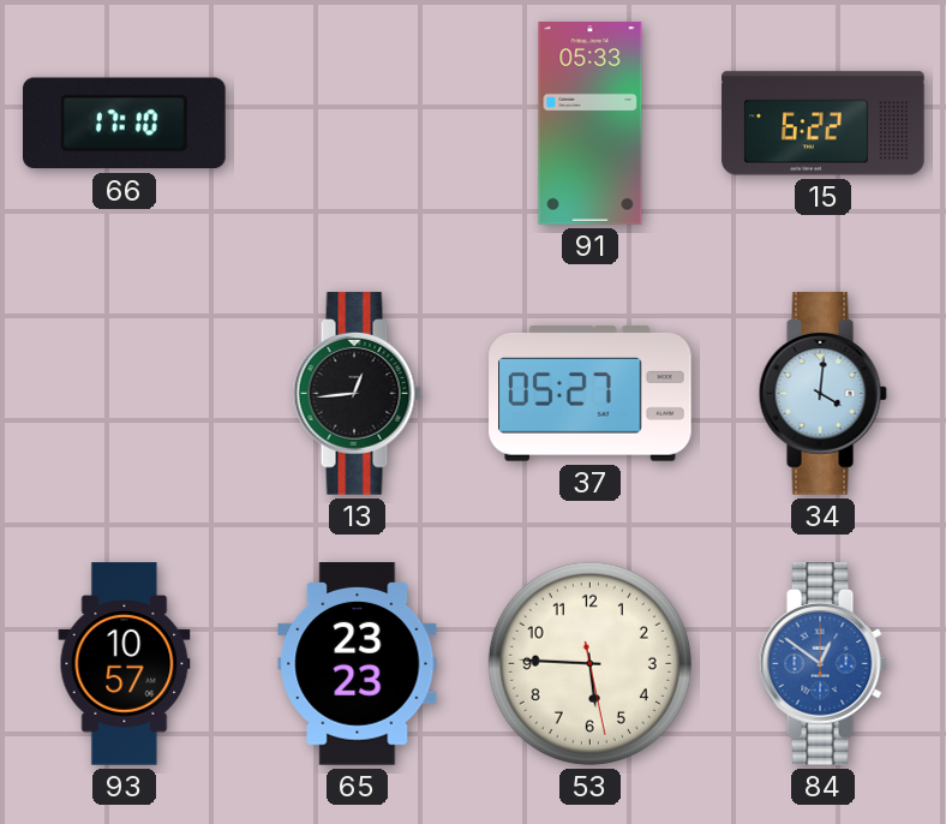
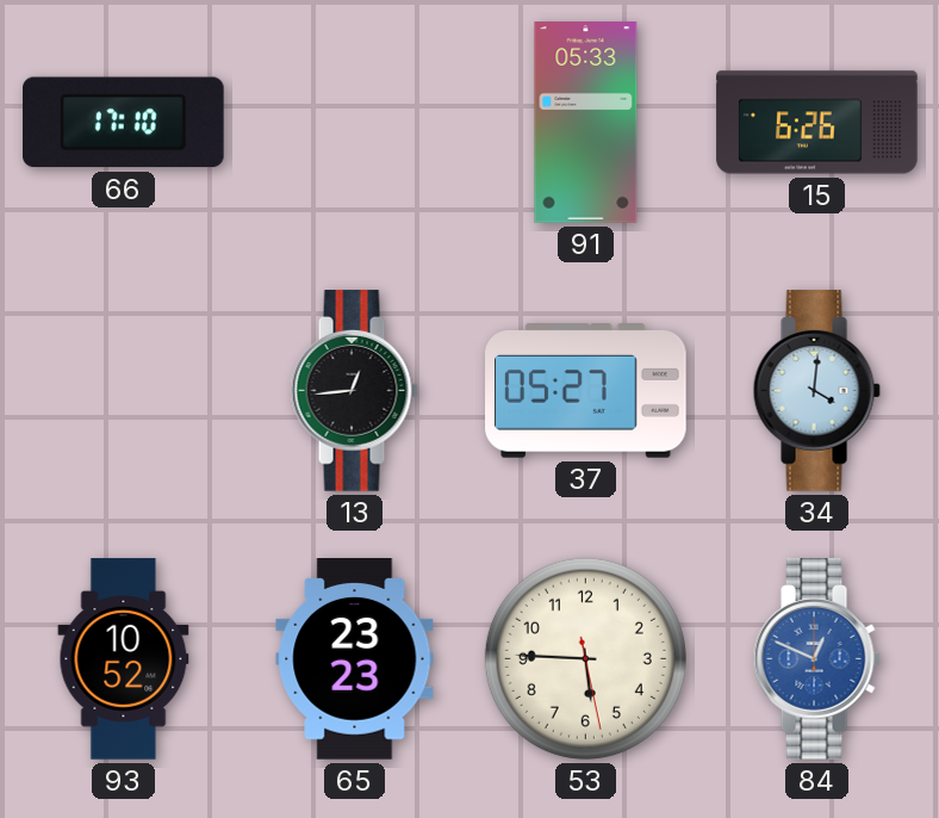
15: 6:22 -> 6:26
93: 10:57 -> 10:52
84: 12:51 -> 12:49
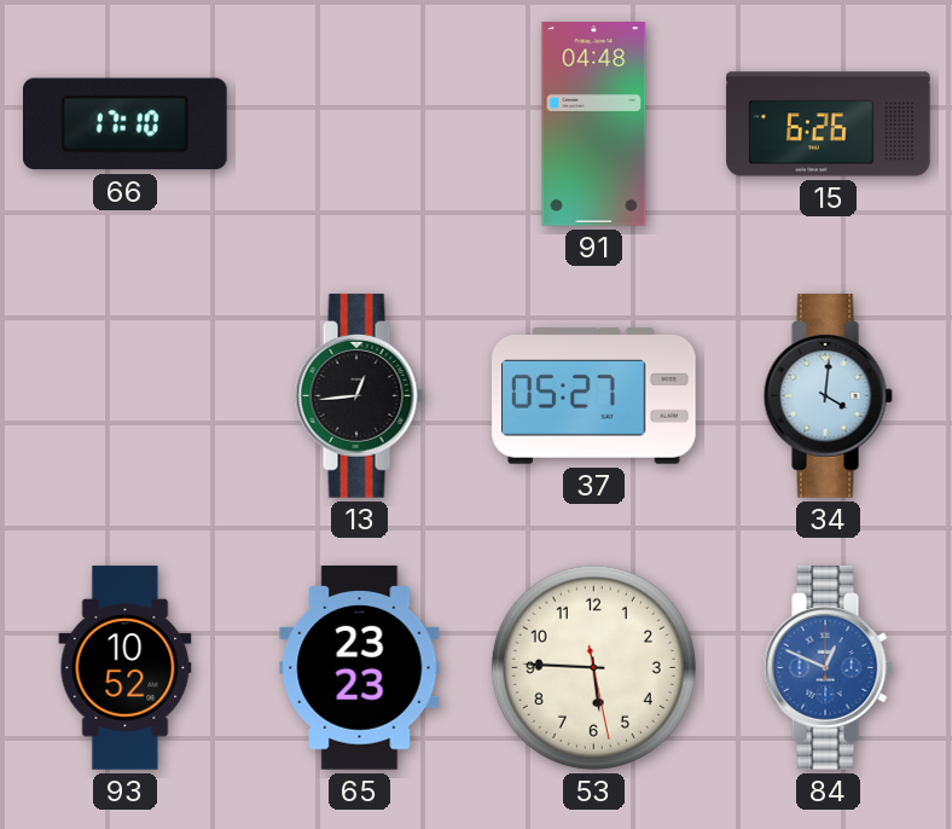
91: 05:33 -> 04:48
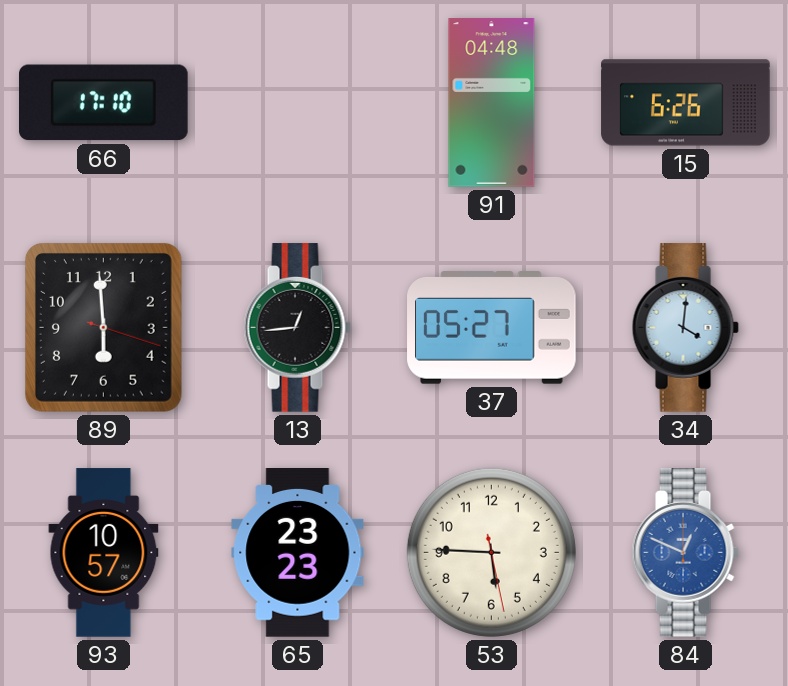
89: none -> 5:59
93: 10:52 -> 10:57
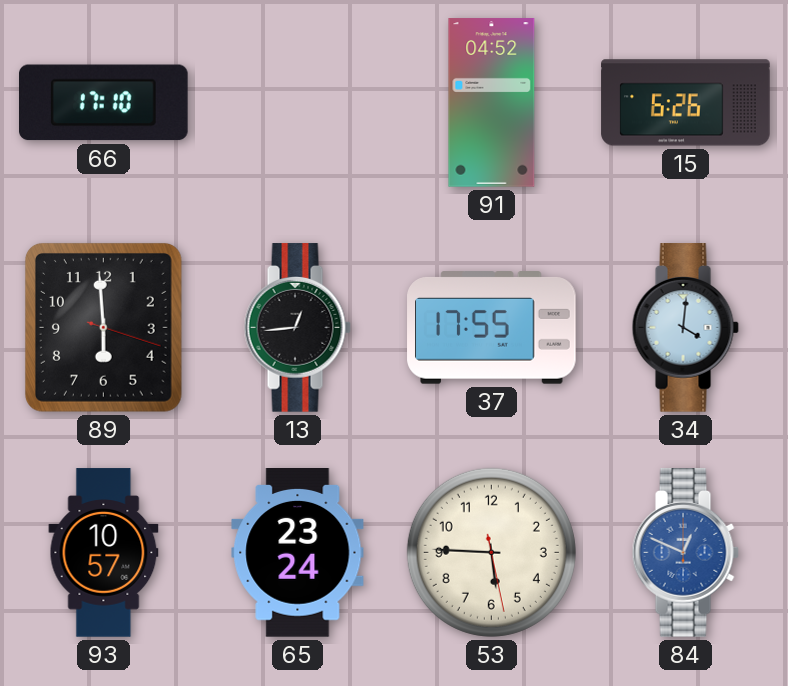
91: 04:48 -> 04:52
37: 05:27 -> 17:55
65: 23:23 -> 23:24
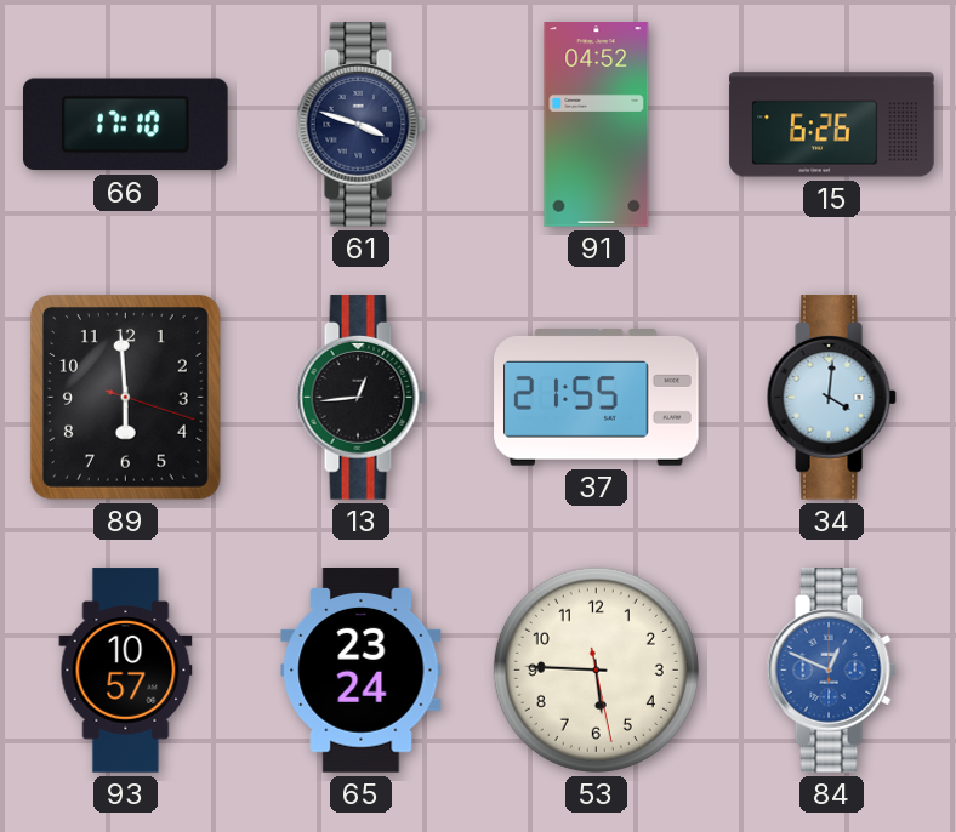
61: none -> 3:48
37: 17:55 -> 21:55
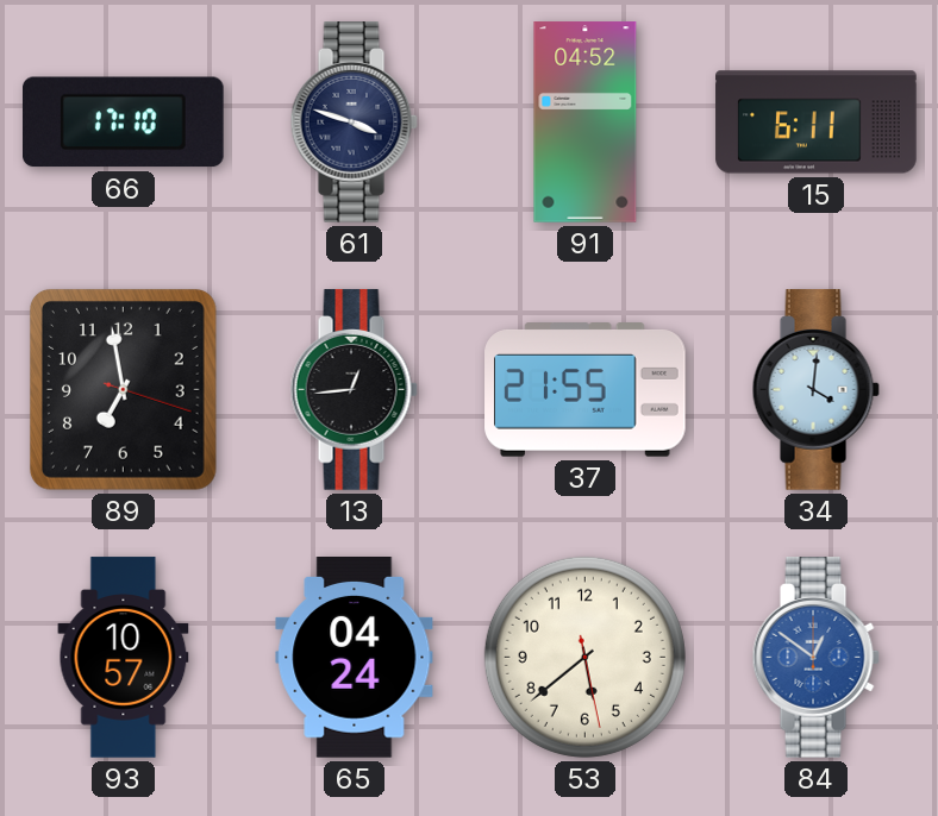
15: 6:26 -> 6:11
89: 5:59 -> 6:58
65: 23:24 -> 04:24
53: 5:45 -> 5:38
84: 12:49 -> 12:51
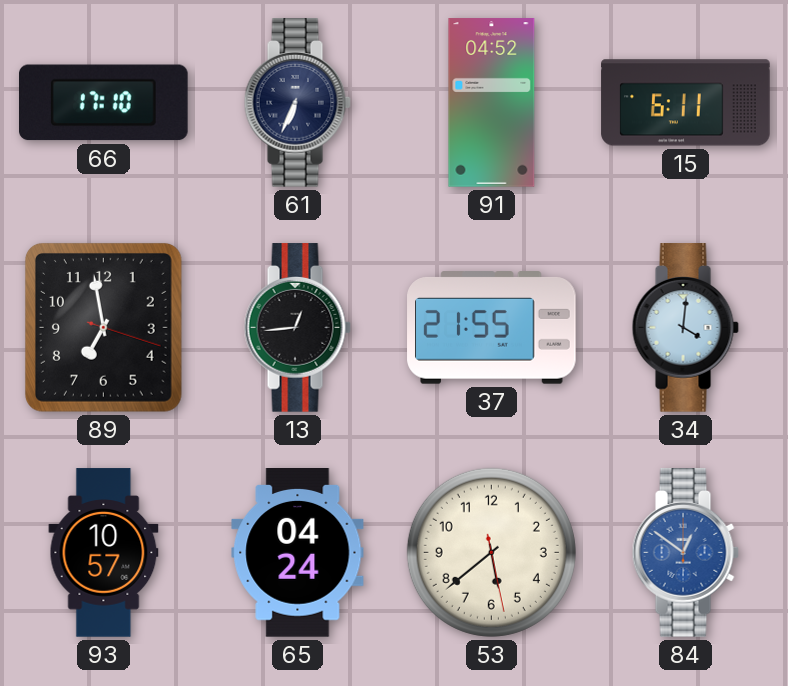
61: 3:48 -> 6:34
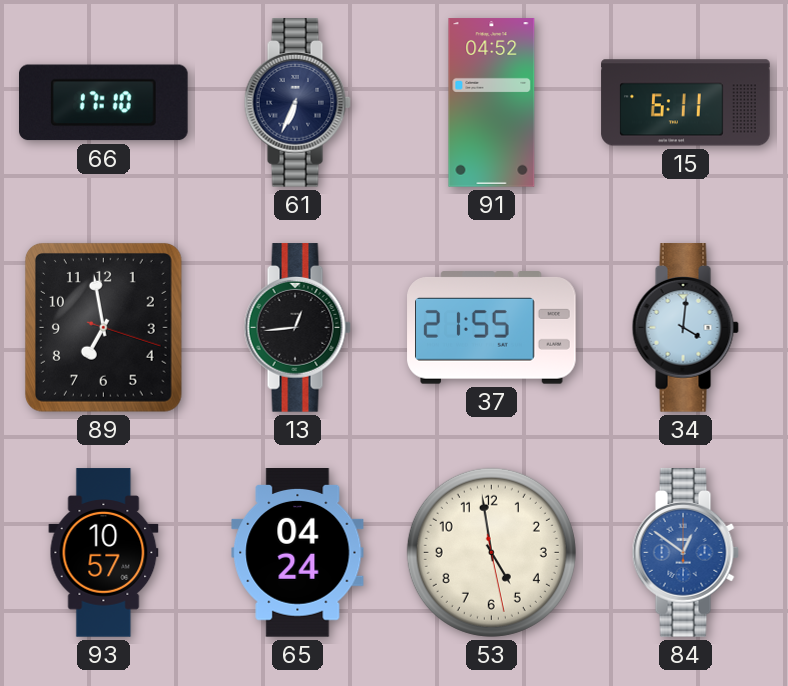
53: 5:38 -> 4:58
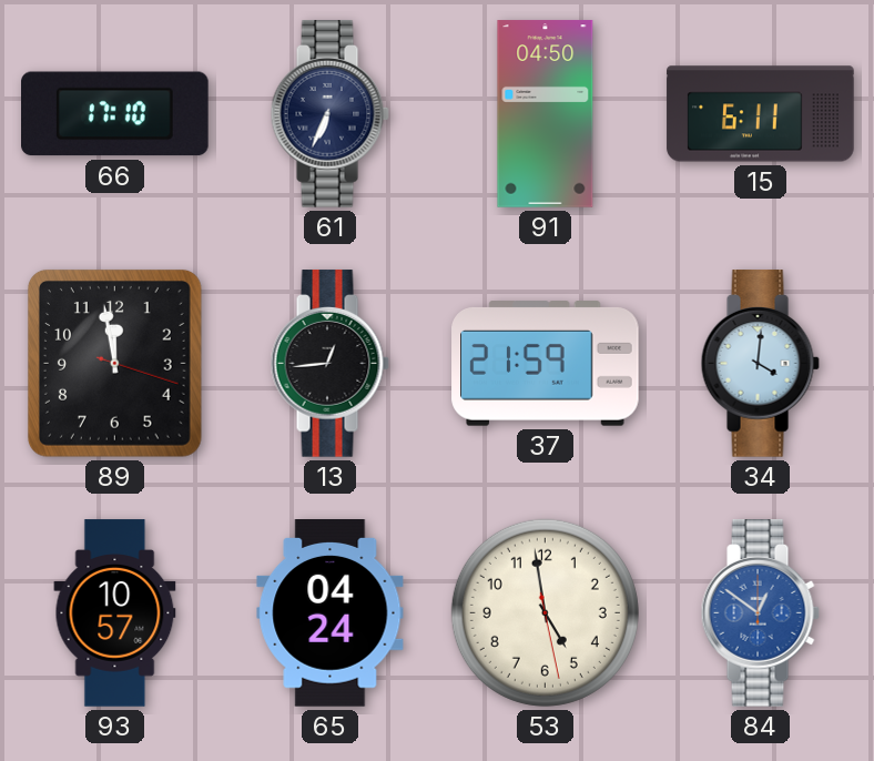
91: 04:52 -> 04:50
89: 6:58 -> 11:58
37: 21:55 -> 21:59
